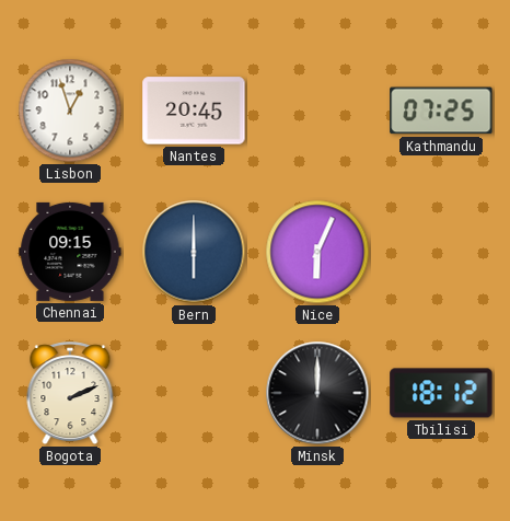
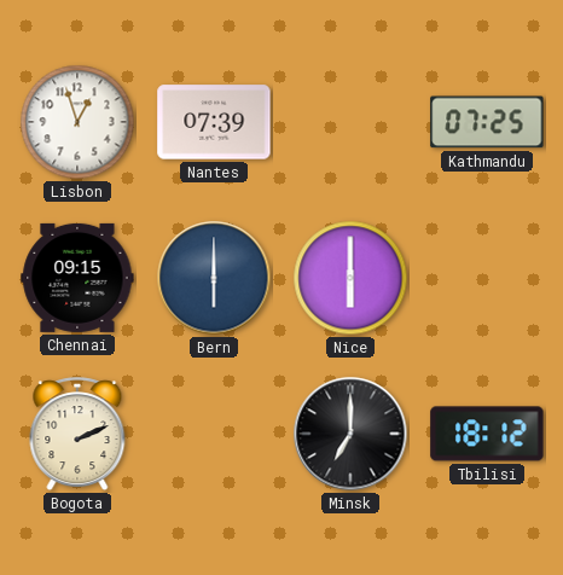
Nantes: 20:45 -> 07:39
Nice: 6:04 -> 6:00
Minsk: 12:00 -> 7:00
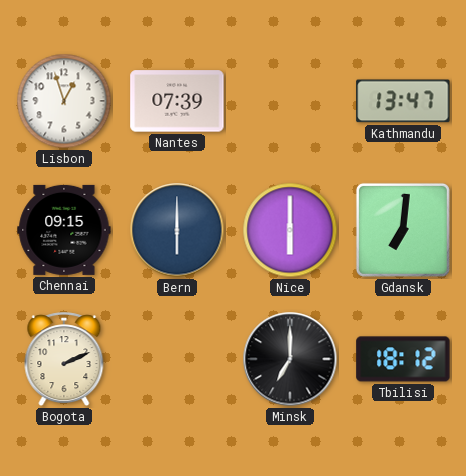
Kathmandu: 07:25 -> 13:47
Gdansk: none -> 7:01
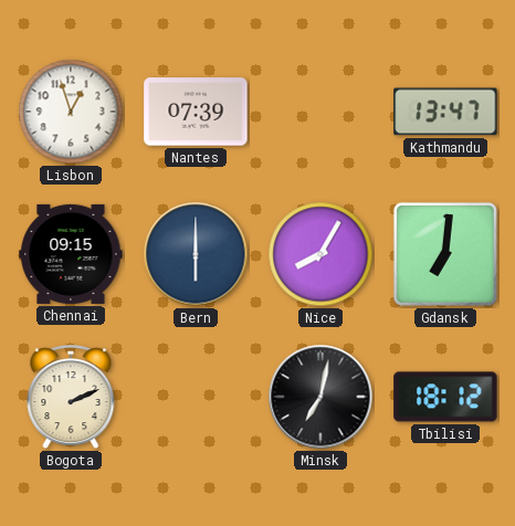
Nice: 6:00 -> 8:05
Minsk: 7:00 -> 7:02
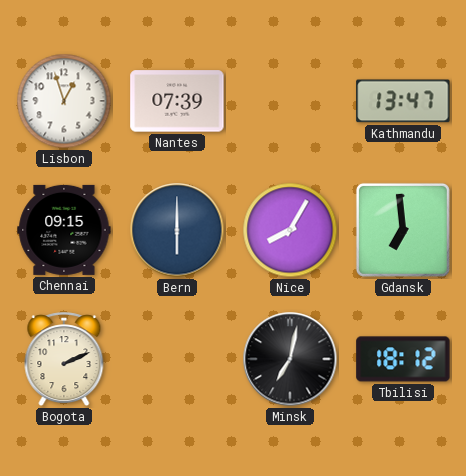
Gdansk: 7:01 -> 6:59
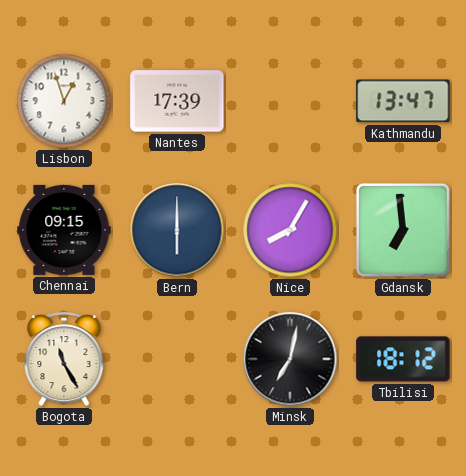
Nantes: 07:39 -> 17:39
Bogota: 2:11 -> 11:25
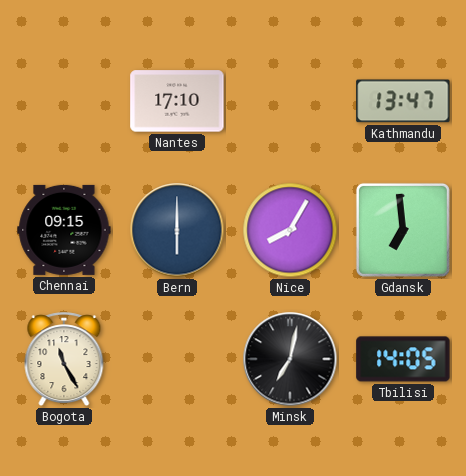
Lisbon: 12:57 -> none
Nantes: 17:39 -> 17:10
Tbilisi: 18:12 -> 14:05
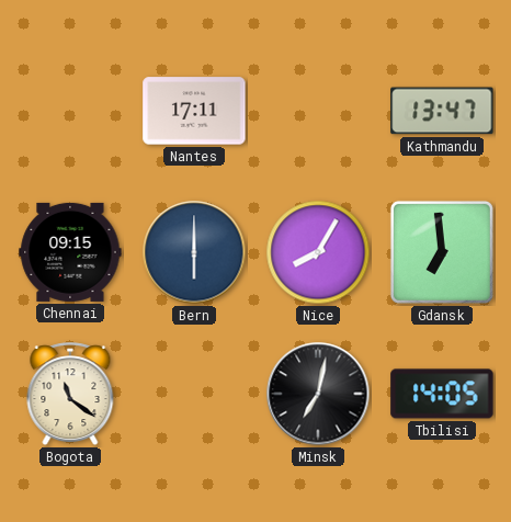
Nantes: 17:10 -> 17:11
Bogota: 11:25 -> 11:21
